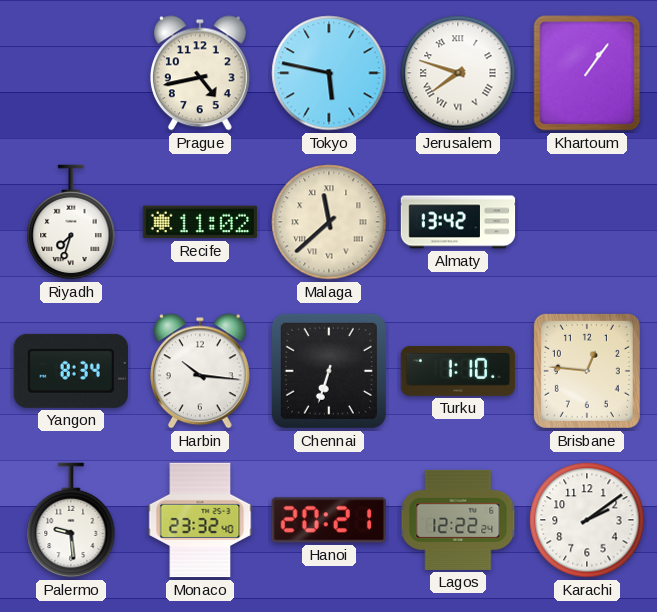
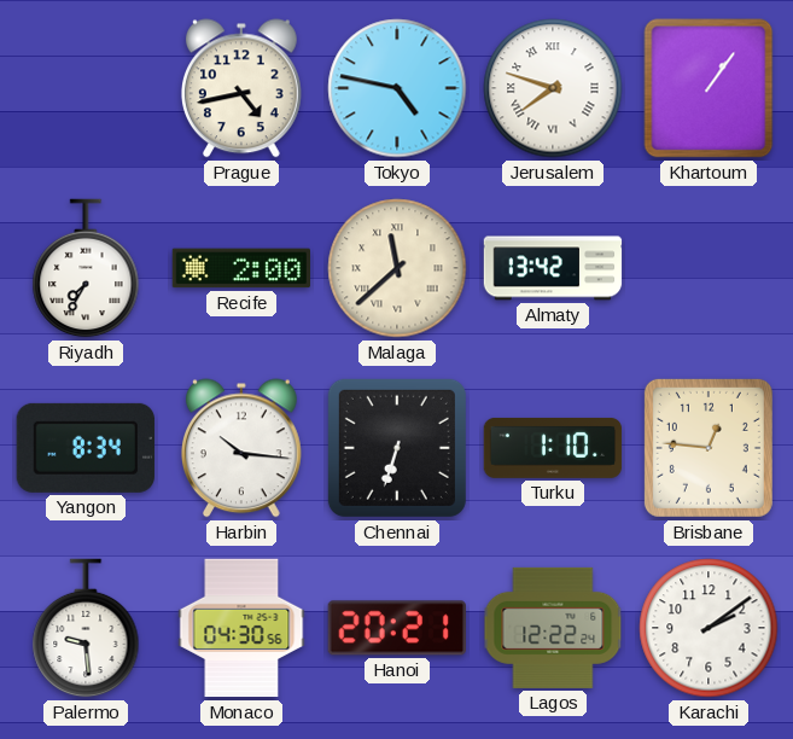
Tokyo: 5:47 -> 4:47
Riyadh: 7:33 -> 7:35
Recife: 11:02 -> 2:00
Monaco: 23:32 -> 04:30
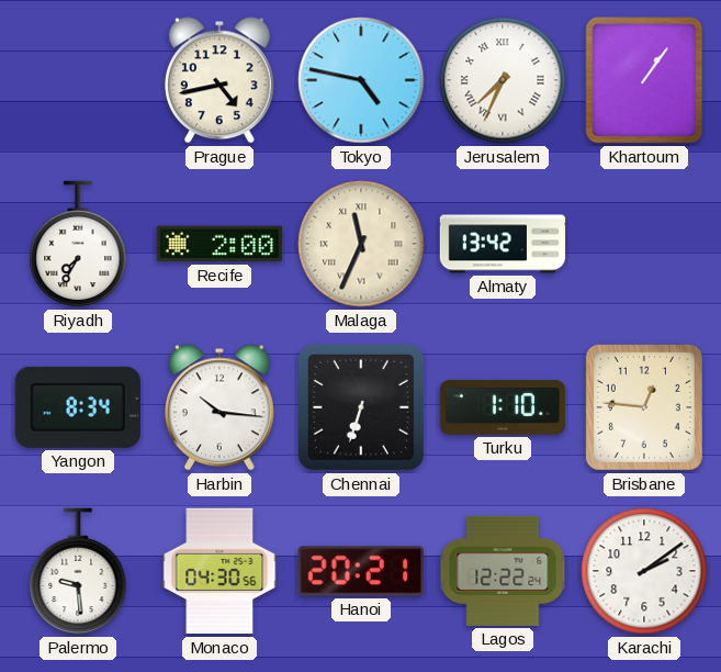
Jerusalem: 7:48 -> 7:34
Malaga: 11:38 -> 11:34
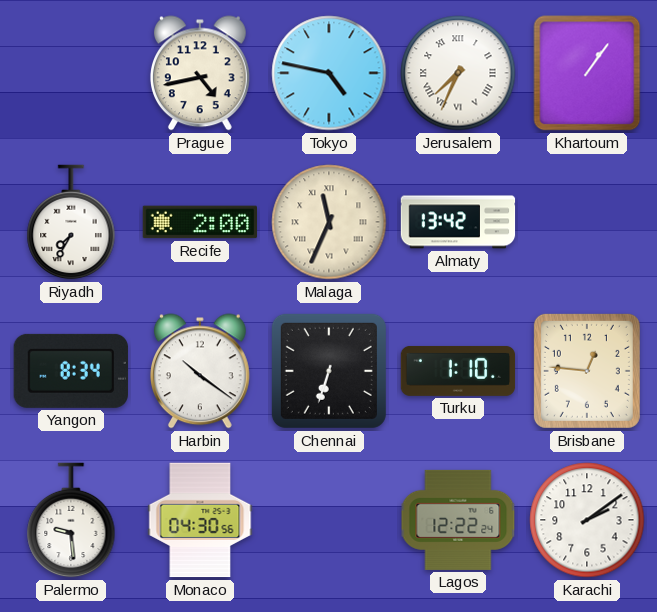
Harbin: 10:16 -> 10:21
Hanoi: 20:21 -> none
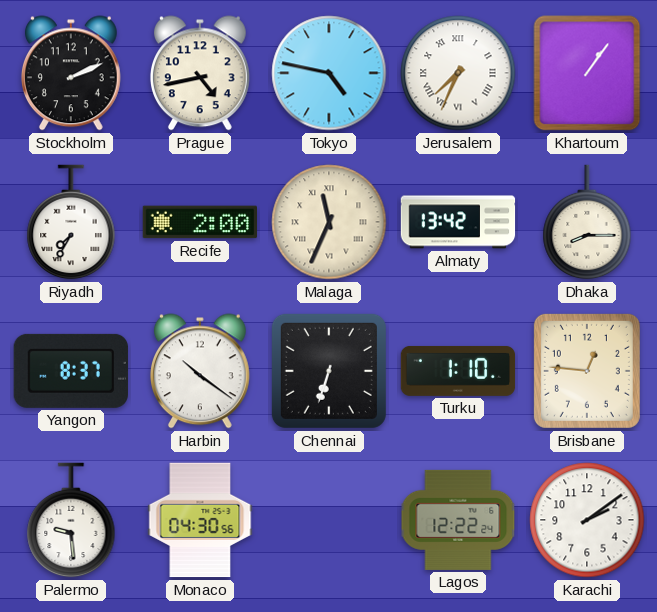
Stockholm: none -> 2:11
Dhaka: none -> 8:15
Yangon: 8:34 -> 8:37
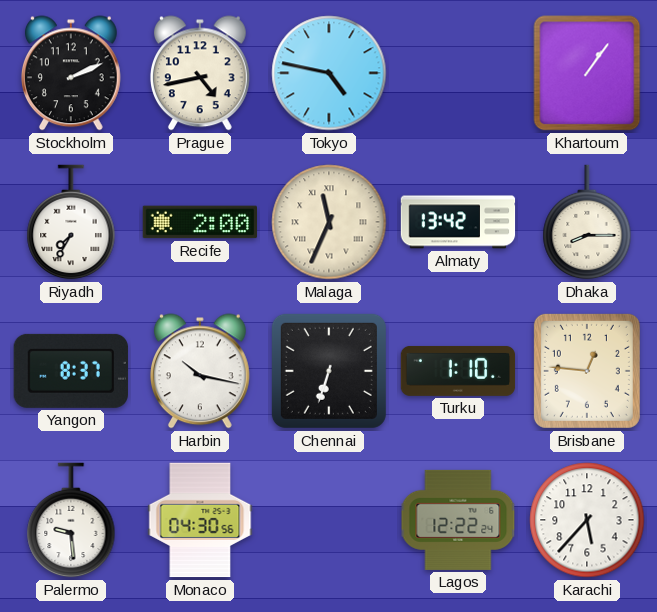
Jerusalem: 7:34 -> none
Harbin: 10:21 -> 10:17
Karachi: 2:09 -> 5:37
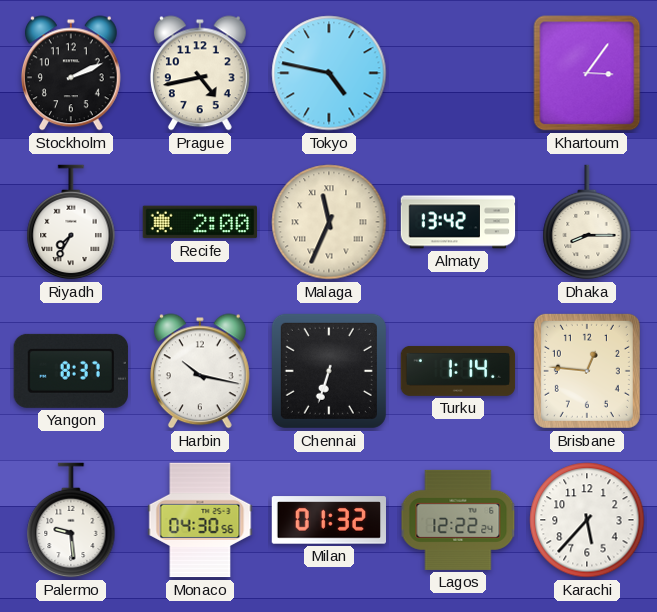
Khartoum: 1:06 -> 3:06
Turku: 1:10 -> 1:14
Milan: none -> 01:32
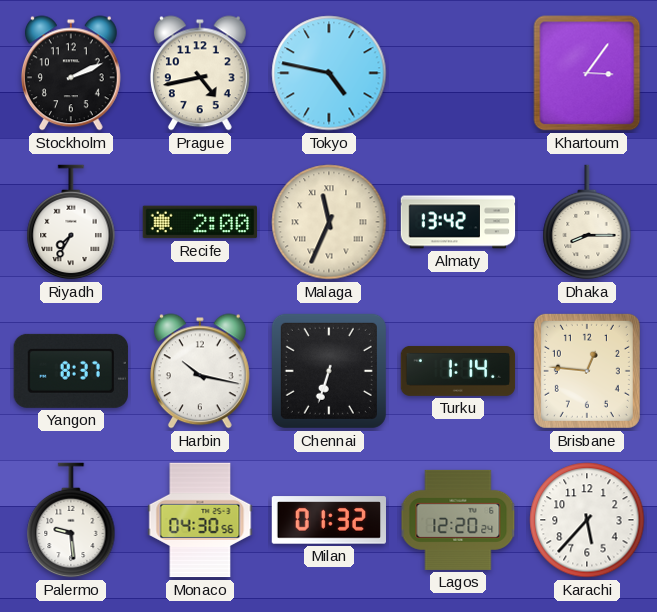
Lagos: 12:22 -> 12:20
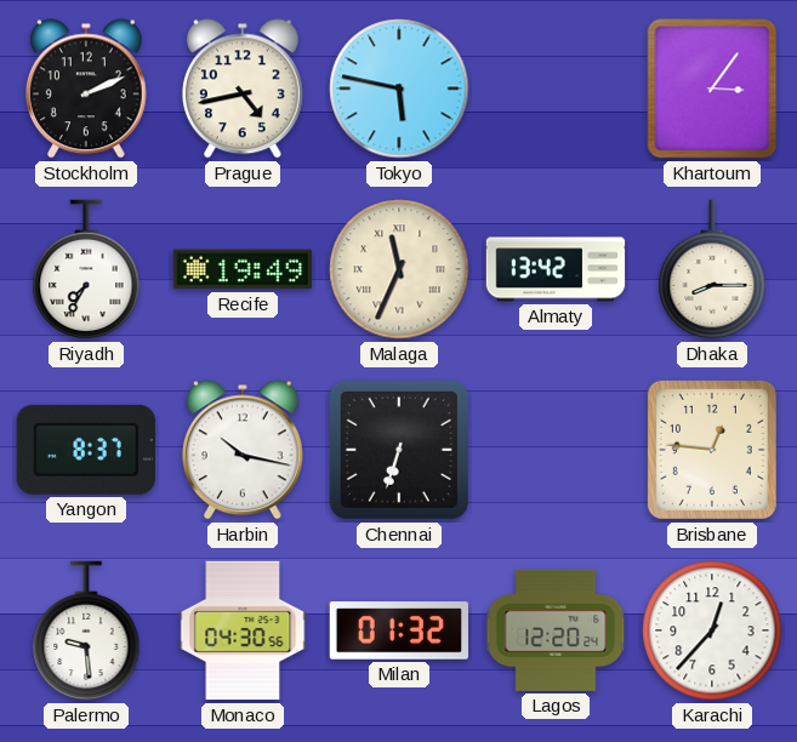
Tokyo: 4:47 -> 5:47
Recife: 2:00 -> 19:49
Turku: 1:14 -> none
Karachi: 5:37 -> 12:37
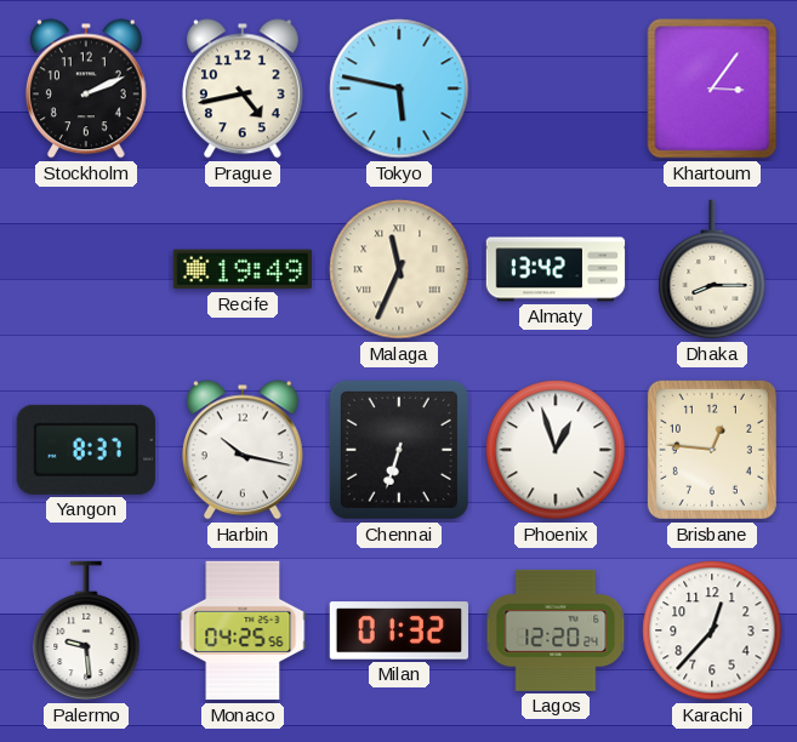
Riyadh: 7:35 -> none
Phoenix: none -> 12:57
Monaco: 04:30 -> 04:25
